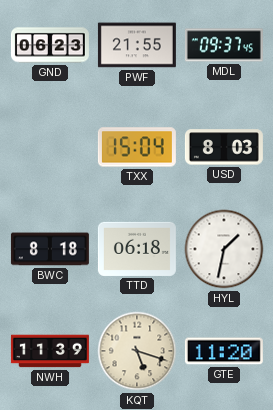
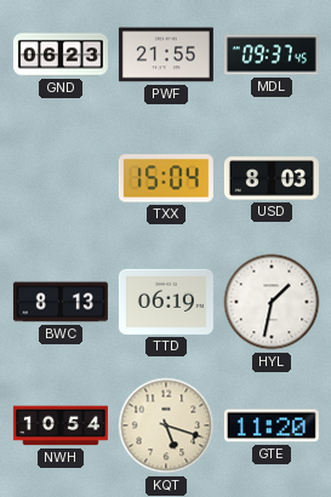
BWC: 8:18 -> 8:13
TTD: 06:18 -> 06:19
NWH: 11:39 -> 10:54
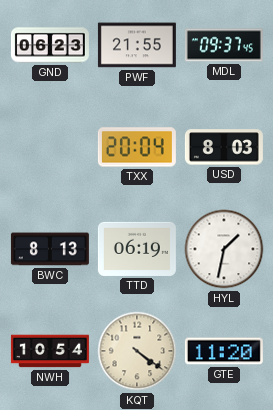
TXX: 15:04 -> 20:04
KQT: 5:18 -> 4:21
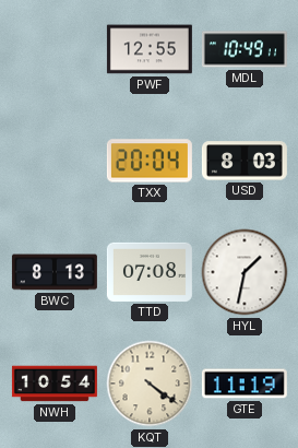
GND: 06:23 -> none
PWF: 21:55 -> 12:55
MDL: 09:37 -> 10:49
TTD: 06:19 -> 07:08
GTE: 11:20 -> 11:19
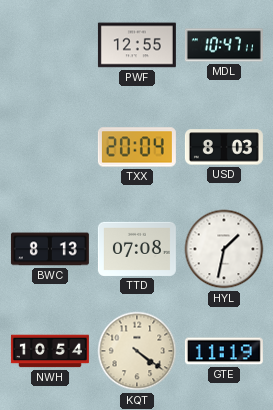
MDL: 10:49 -> 10:47
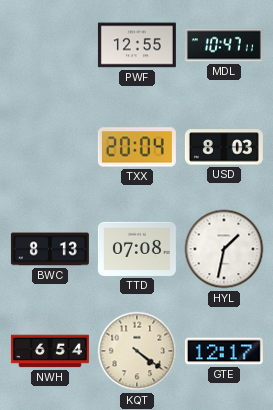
NWH: 10:54 -> 6:54
GTE: 11:19 -> 12:17
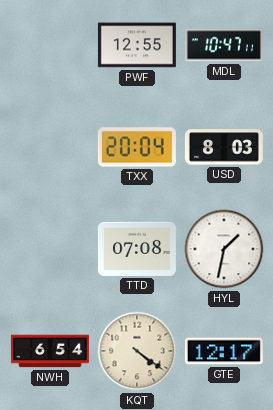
BWC: 8:13 -> none
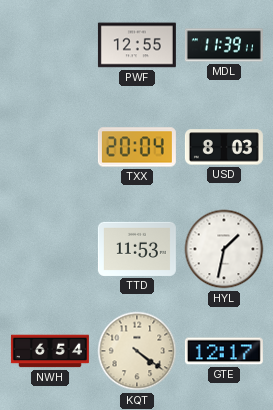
MDL: 10:47 -> 11:39
TTD: 07:08 -> 11:53
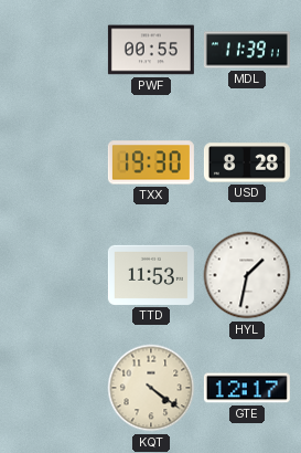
PWF: 12:55 -> 00:55
TXX: 20:04 -> 19:30
USD: 8:03 -> 8:28
NWH: 6:54 -> none
